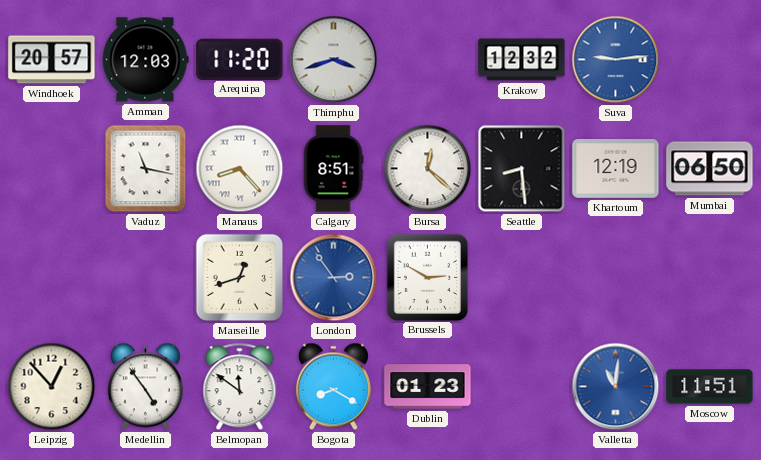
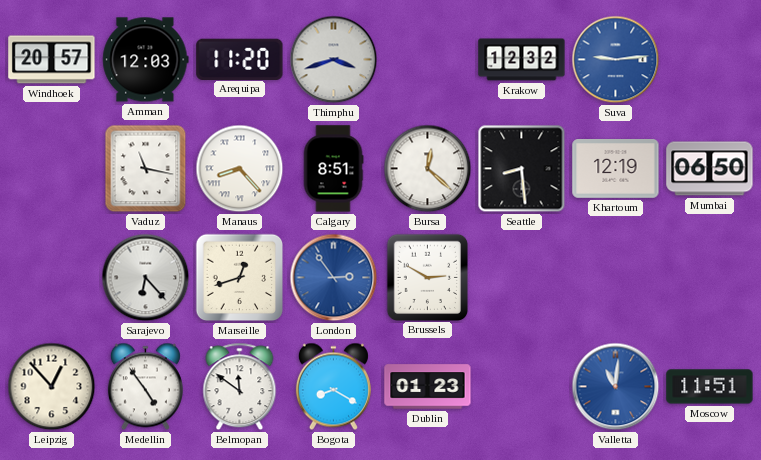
Sarajevo: none -> 6:23
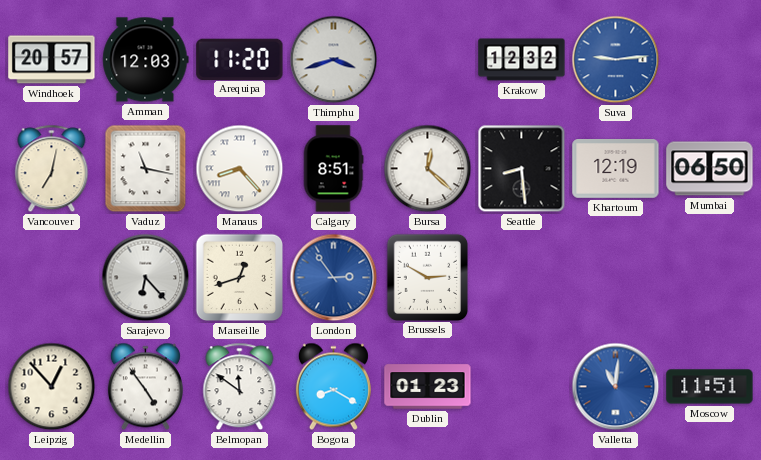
Vancouver: none -> 7:02
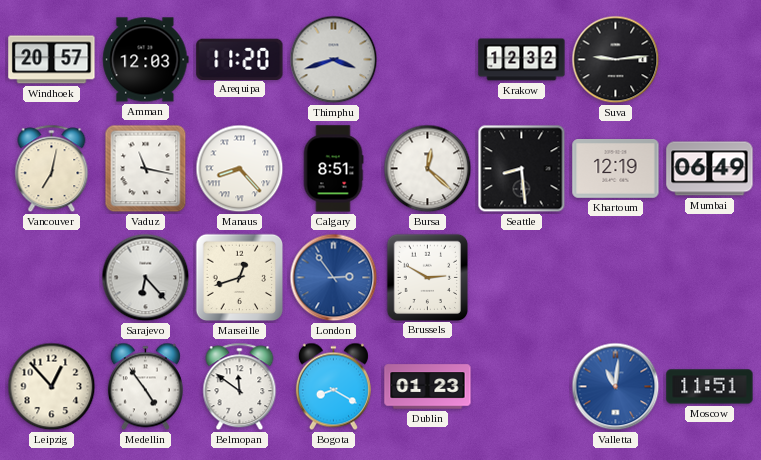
Suva dial: blue -> black
Mumbai: 06:50 -> 06:49
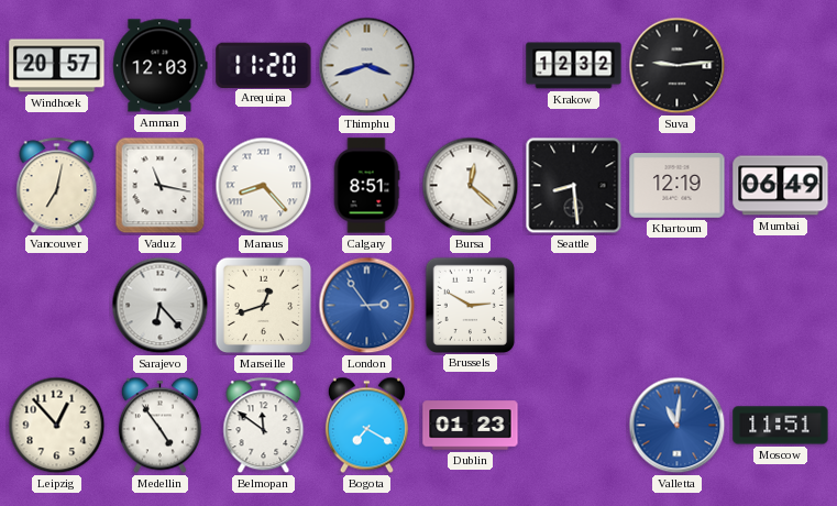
Bogota: 8:20 -> 7:20
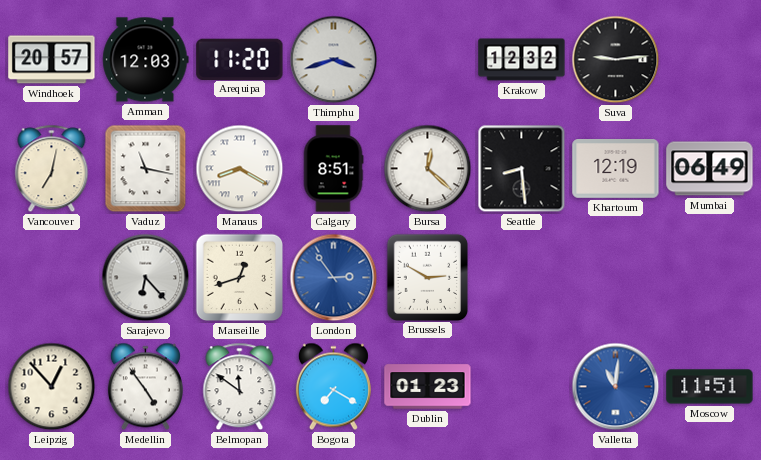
Manaus: 8:23 -> 8:20
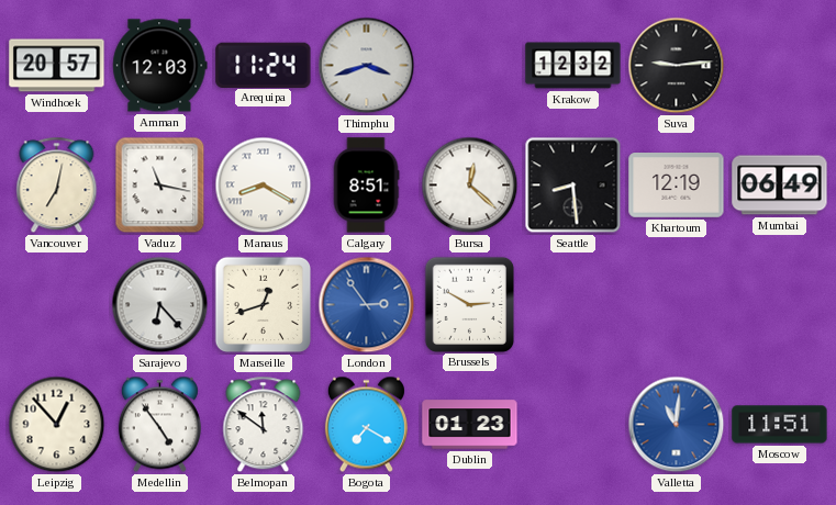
Arequipa: 11:20 -> 11:24
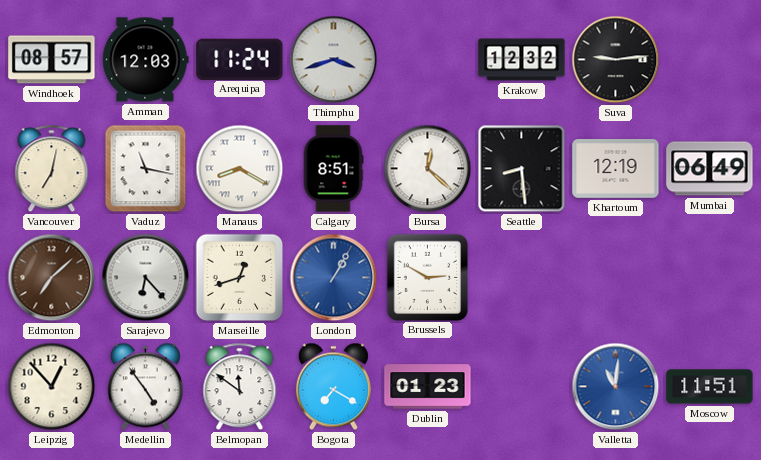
Windhoek: 20:57 -> 08:57
Edmonton: none -> 7:08
London: 2:54 -> 1:05
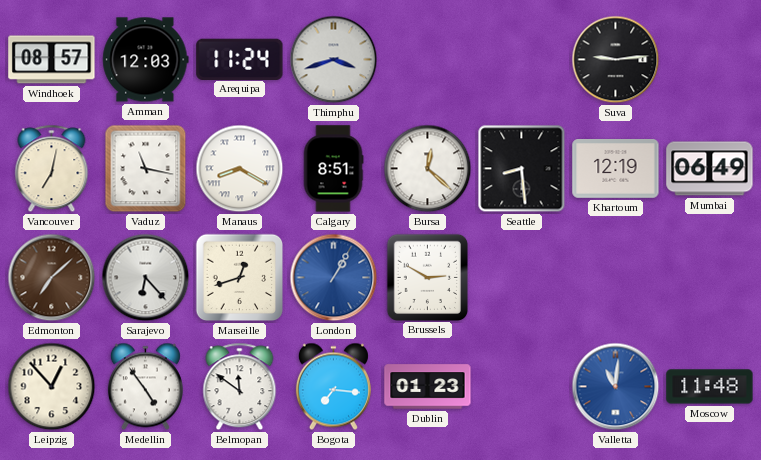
Krakow: 12:32 -> none
Bogota: 7:20 -> 7:16
Moscow: 11:51 -> 11:48
